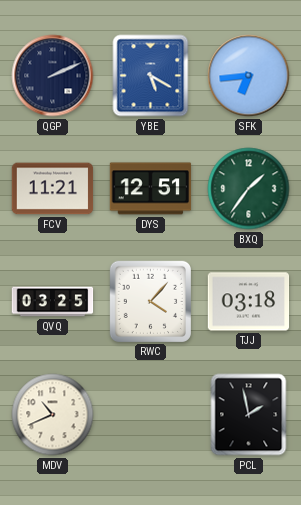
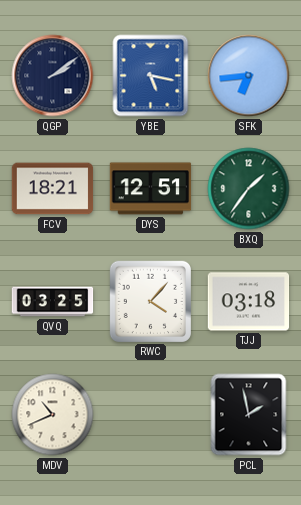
QGP: 2:11 -> 2:09
YBE: 5:20 -> 5:17
FCV: 11:21 -> 18:21
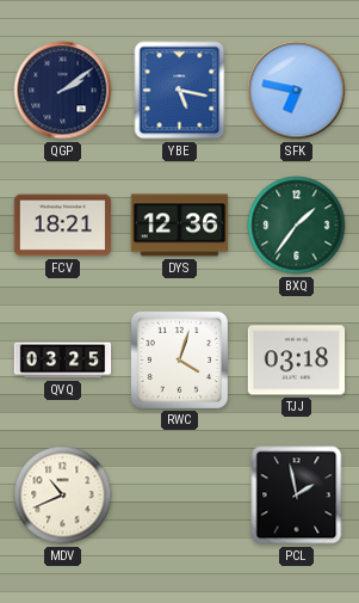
SFK: 6:44 -> 6:47
DYS: 12:51 -> 12:36
RWC: 4:07 -> 4:03
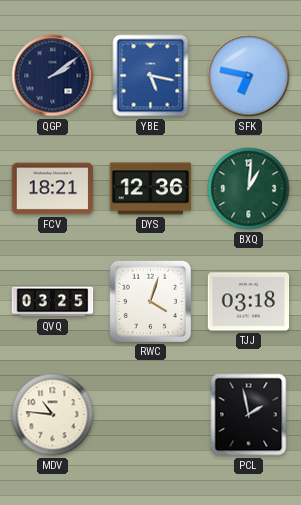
BXQ: 1:36 -> 1:01
MDV: 10:41 -> 10:46
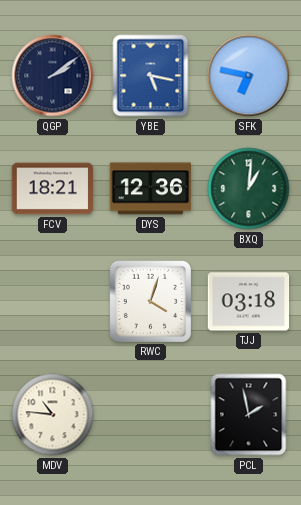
QVQ: 03:25 -> none
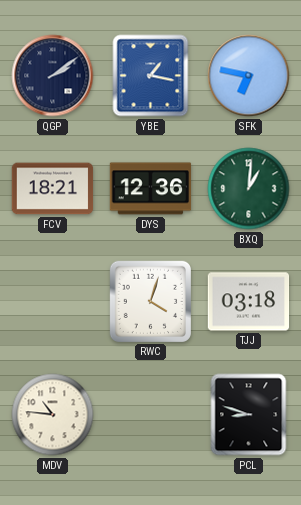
YBE: 5:17 -> 1:17
PCL: 1:58 -> 8:48
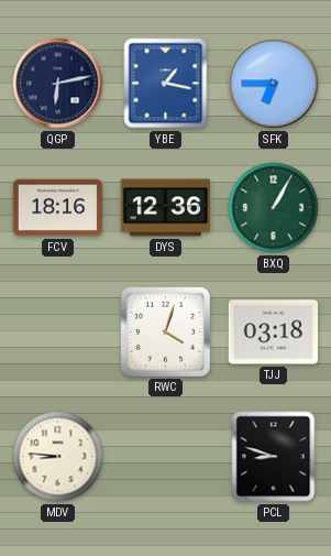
QGP: 2:09 -> 6:13
SFK: 6:47 -> 6:45
FCV: 18:21 -> 18:16
BXQ: 1:01 -> 1:05
MDV: 10:46 -> 8:46
